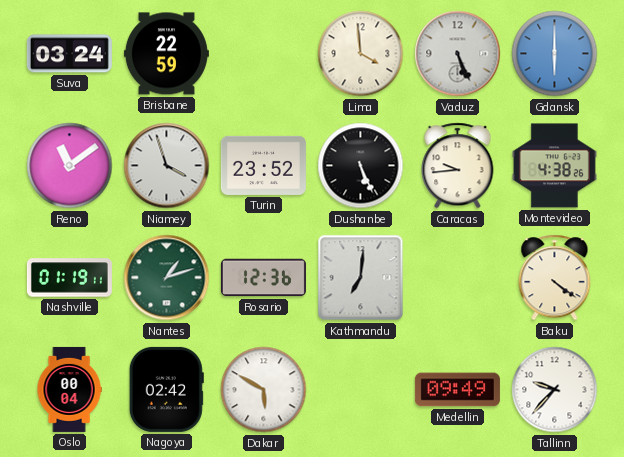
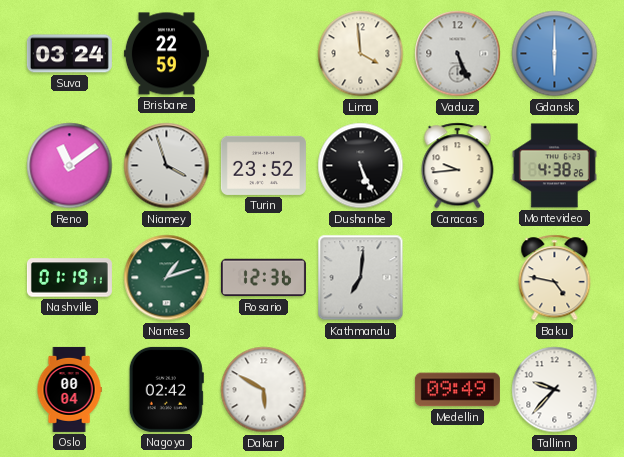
Baku: 4:21 -> 4:47
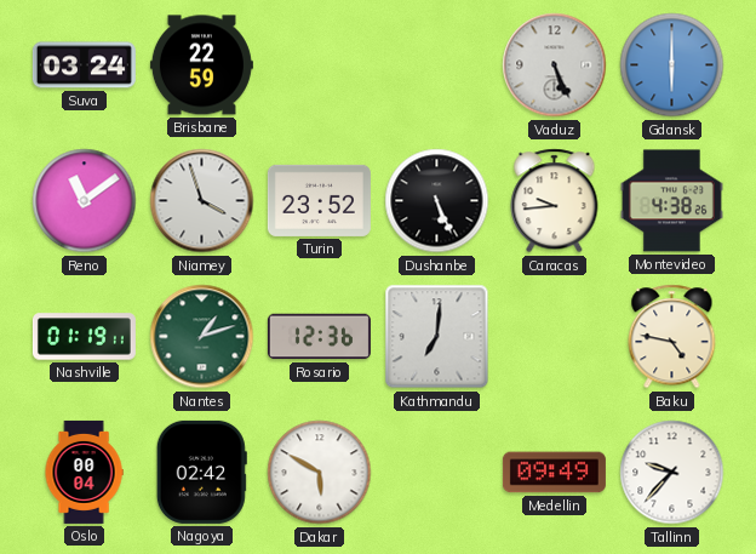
Lima: 3:59 -> none
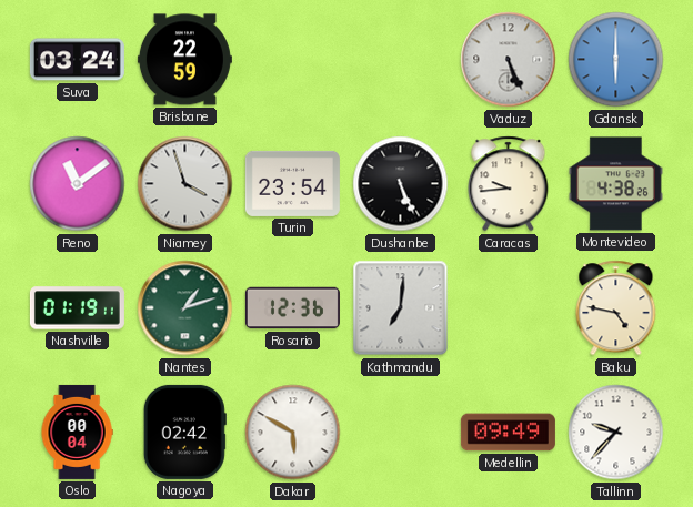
Turin: 23:52 -> 23:54
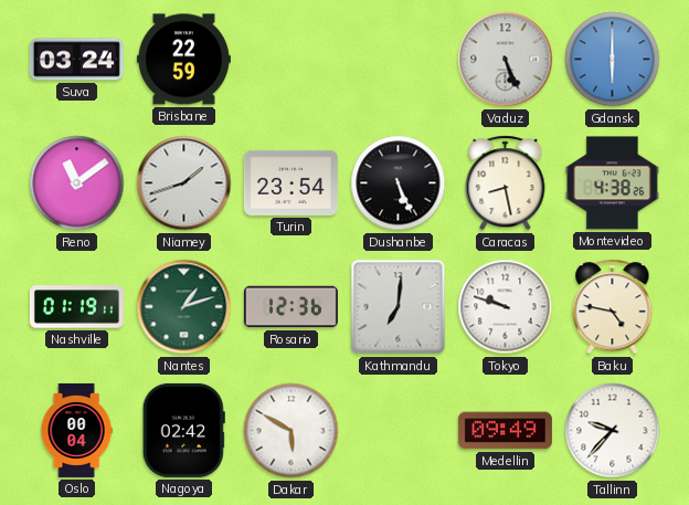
Niamey: 3:57 -> 1:42
Caracas: 9:44 -> 8:28
Tokyo: none -> 9:48
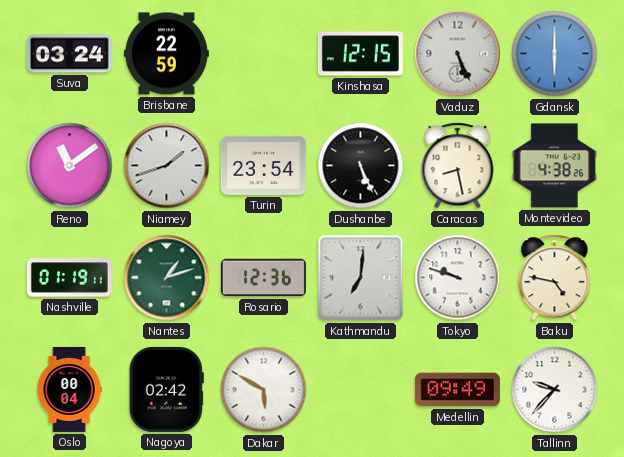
Kinshasa: none -> 12:15
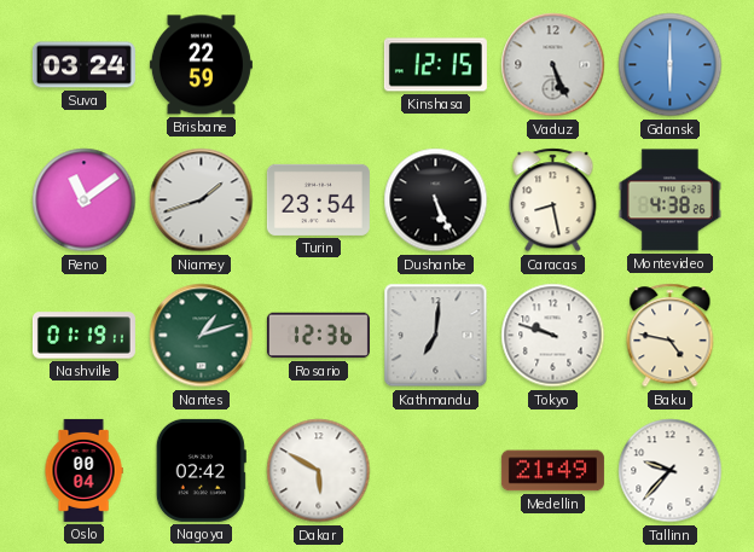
Medellin: 09:49 -> 21:49
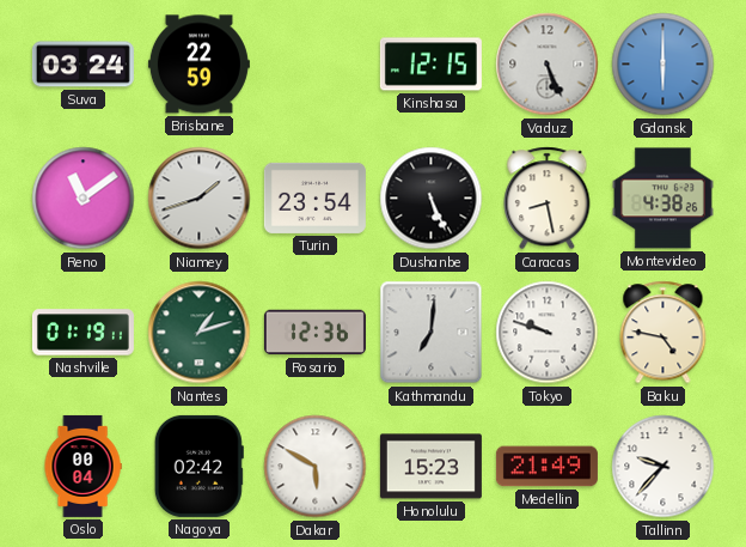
Honolulu: none -> 15:23
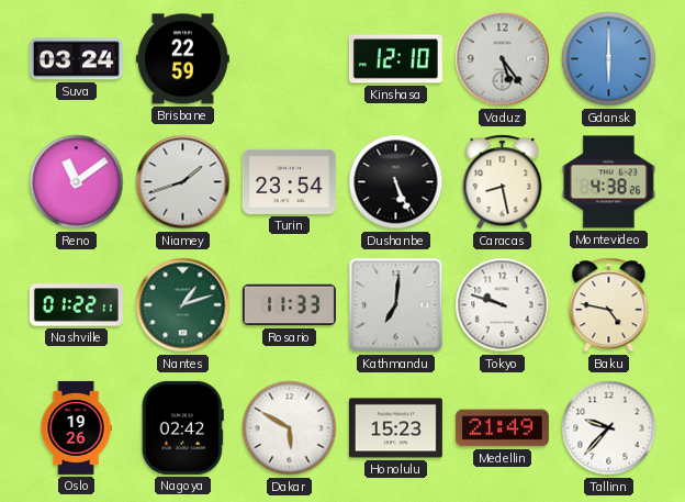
Kinshasa: 12:15 -> 12:10
Vaduz: 5:26 -> 5:24
Nashville: 01:19 -> 01:22
Rosario: 12:36 -> 11:33
Oslo: 00:04 -> 19:26
